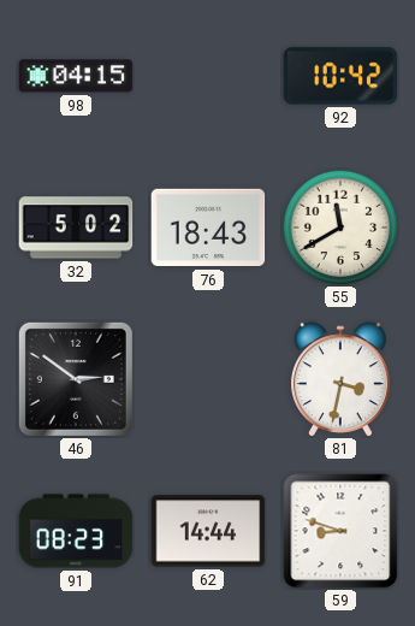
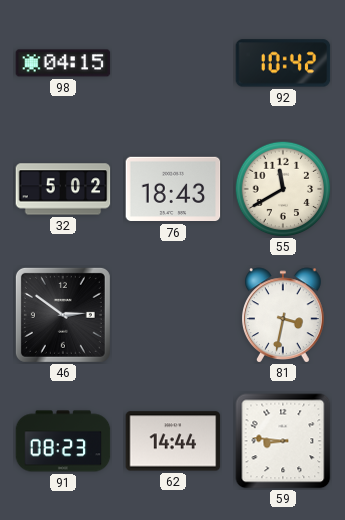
59: 8:48 -> 8:46
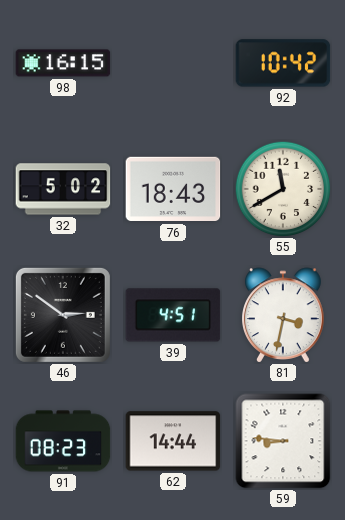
98: 04:15 -> 16:15
39: none -> 4:51
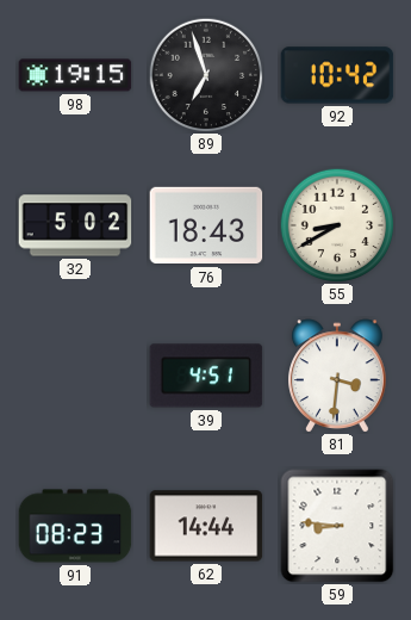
98: 16:15 -> 19:15
89: none -> 6:57
55: 11:40 -> 8:40
46: 2:51 -> none
81: 3:32 -> 3:31
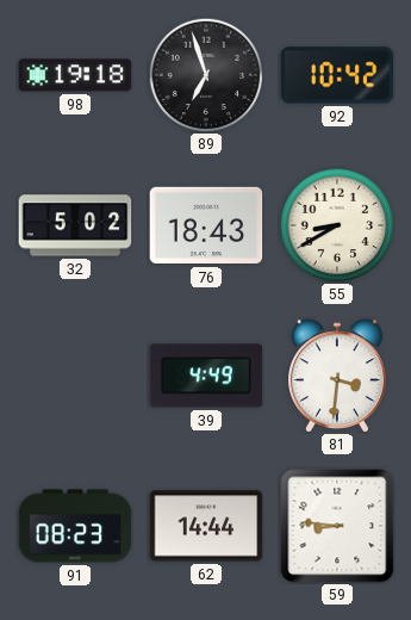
98: 19:15 -> 19:18
39: 4:51 -> 4:49
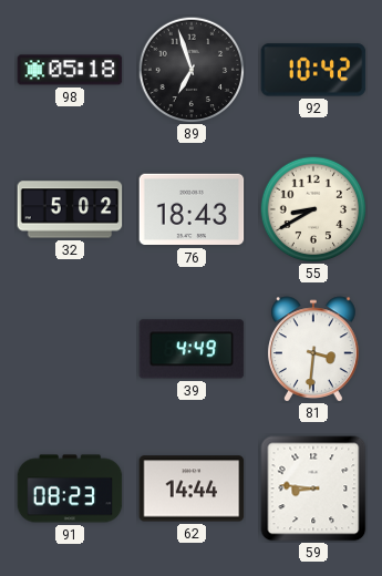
98: 19:18 -> 05:18
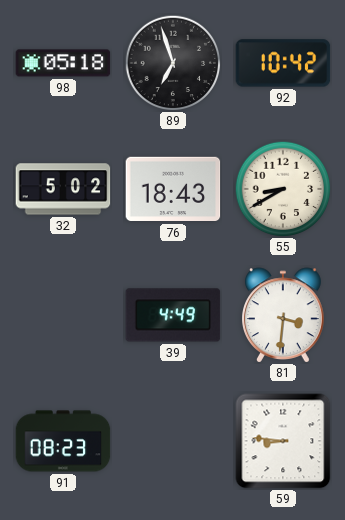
62: 14:44 -> none
